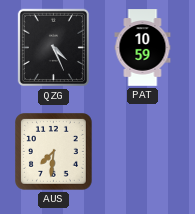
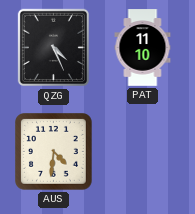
PAT: 10:59 -> 11:10
AUS: 7:31 -> 4:31
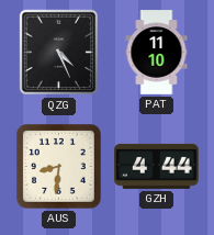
AUS: 4:31 -> 8:31
GZH: none -> 4:44
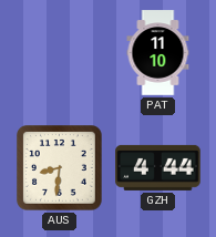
QZG: 4:26 -> none
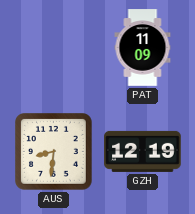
PAT: 11:10 -> 11:09
GZH: 4:44 -> 12:19
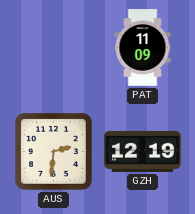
AUS: 8:31 -> 2:31
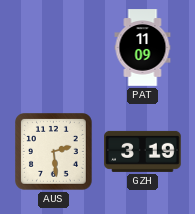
AUS: 2:31 -> 2:29
GZH: 12:19 -> 3:19
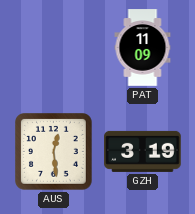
AUS: 2:29 -> 12:29
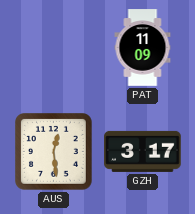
GZH: 3:19 -> 3:17
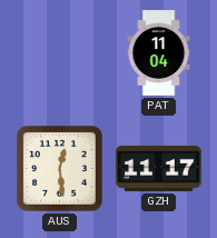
PAT: 11:09 -> 11:04
GZH: 3:17 -> 11:17
